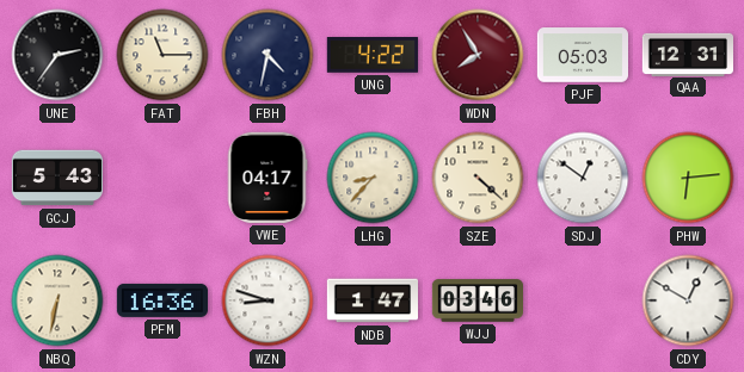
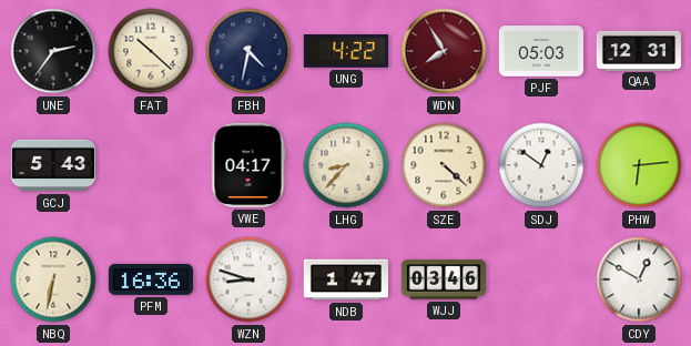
FAT: 11:15 -> 10:22
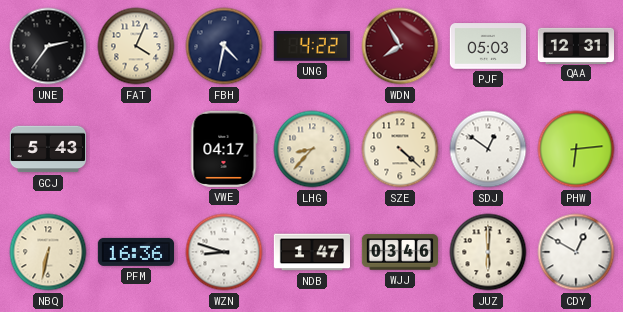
FAT: 10:22 -> 4:04
JUZ: none -> 6:00
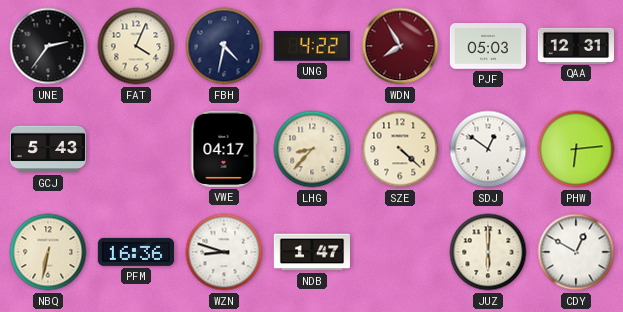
WJJ: 03:46 -> none
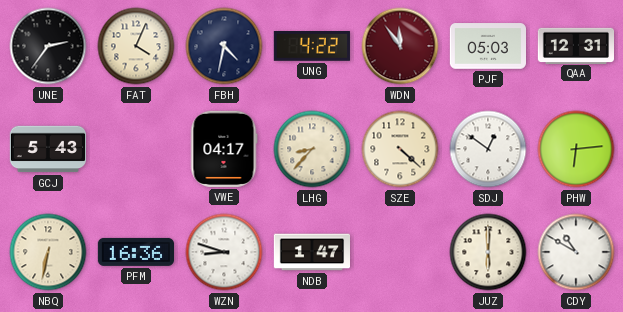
WDN: 7:55 -> 11:54
CDY: 12:50 -> 10:50
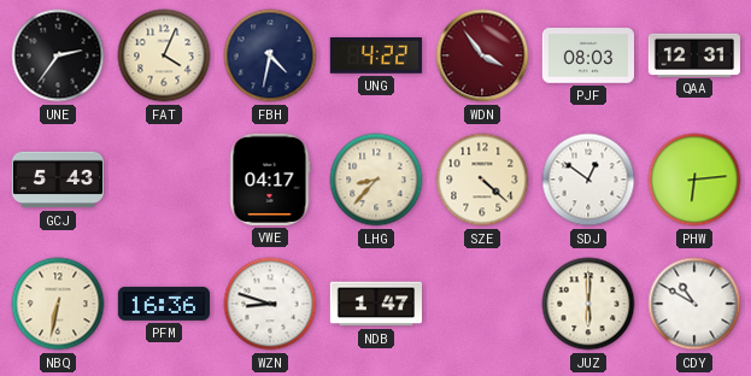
WDN: 11:54 -> 3:54
PJF: 05:03 -> 08:03
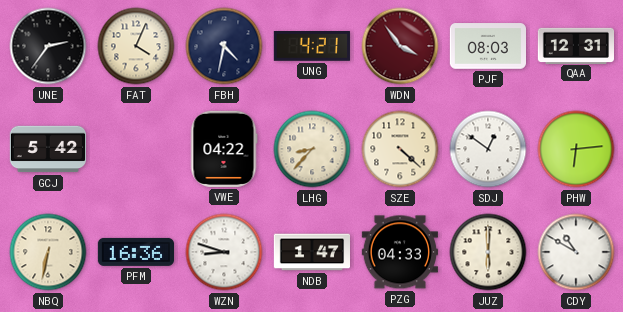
UNG: 4:22 -> 4:21
GCJ: 5:43 -> 5:42
VWE: 04:17 -> 04:22
PZG: none -> 04:33
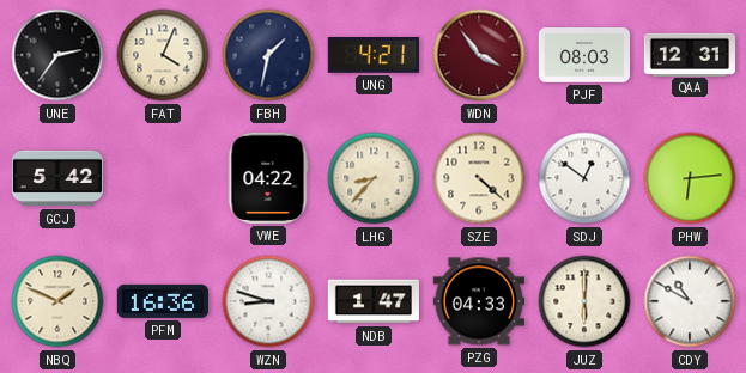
FBH: 4:32 -> 1:32
NBQ: 6:32 -> 1:49
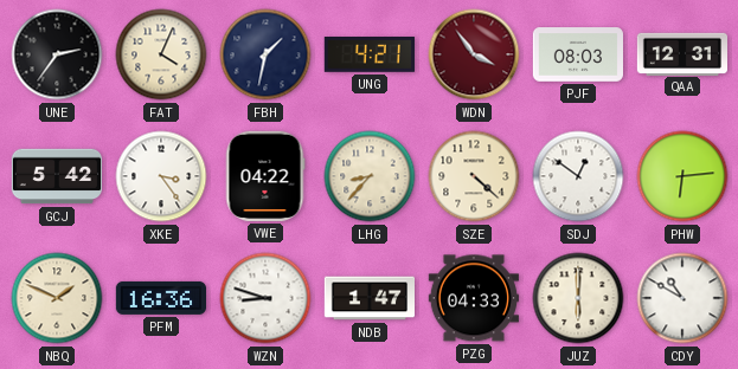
XKE: none -> 3:24
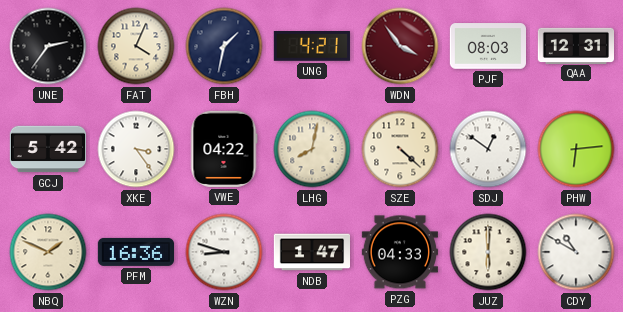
LHG: 8:37 -> 8:02
